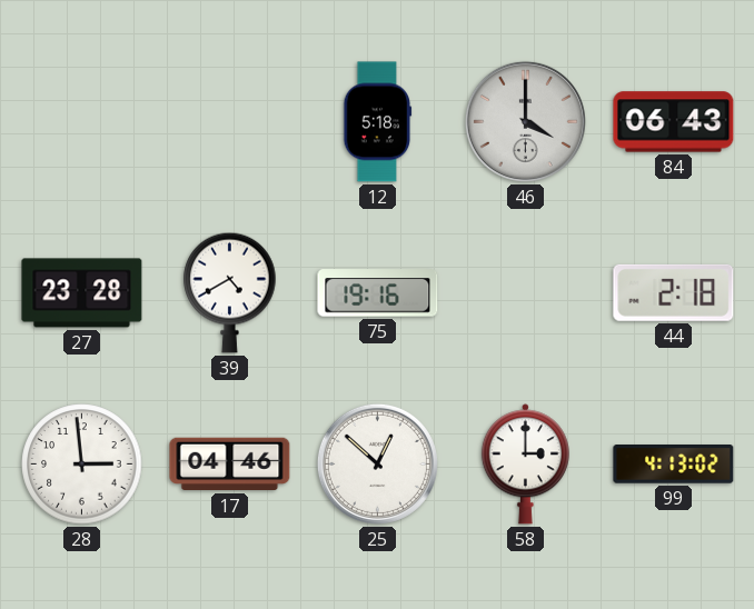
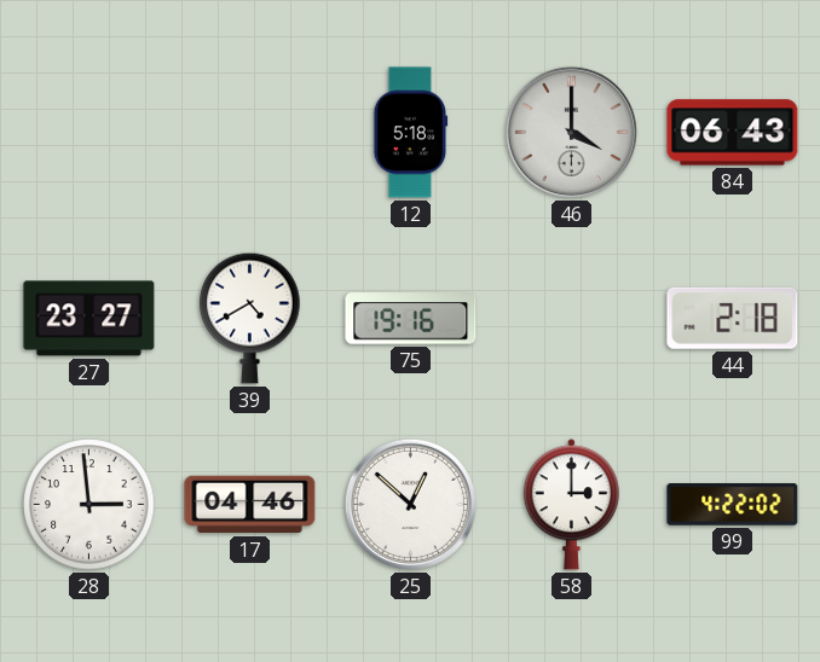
27: 23:28 -> 23:27
99: 4:13 -> 4:22
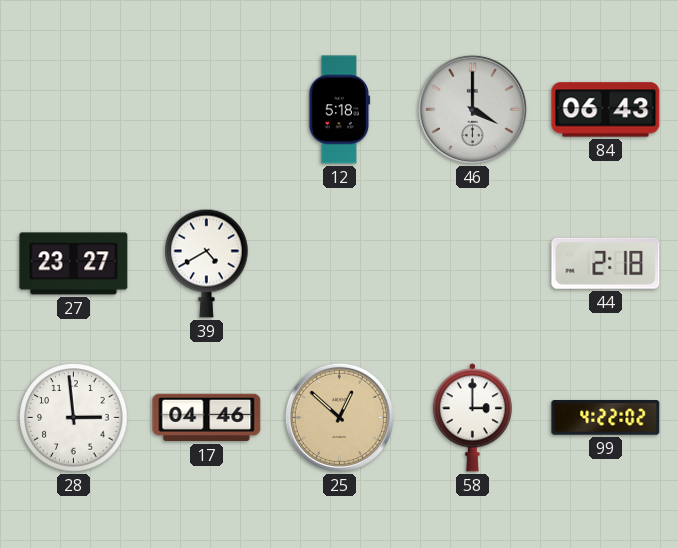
75: 19:16 -> none
25 dial: white -> champagne
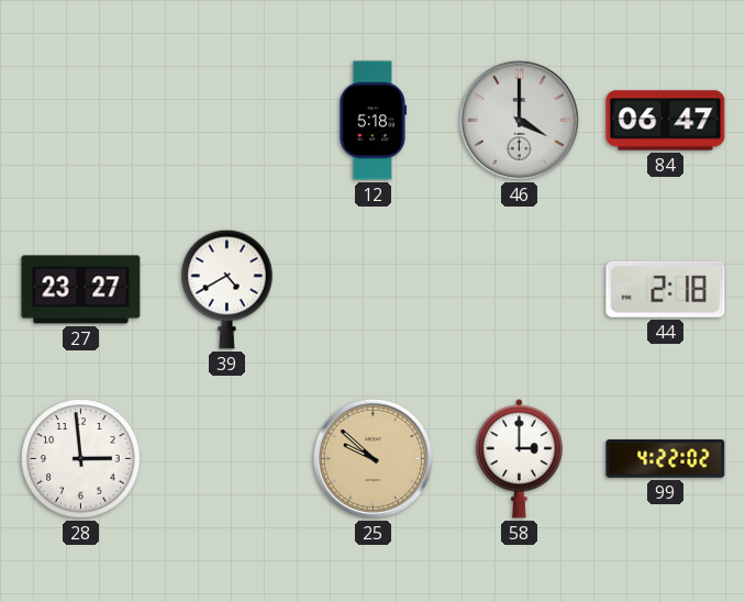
84: 06:43 -> 06:47
17: 04:46 -> none
25: 12:52 -> 9:52
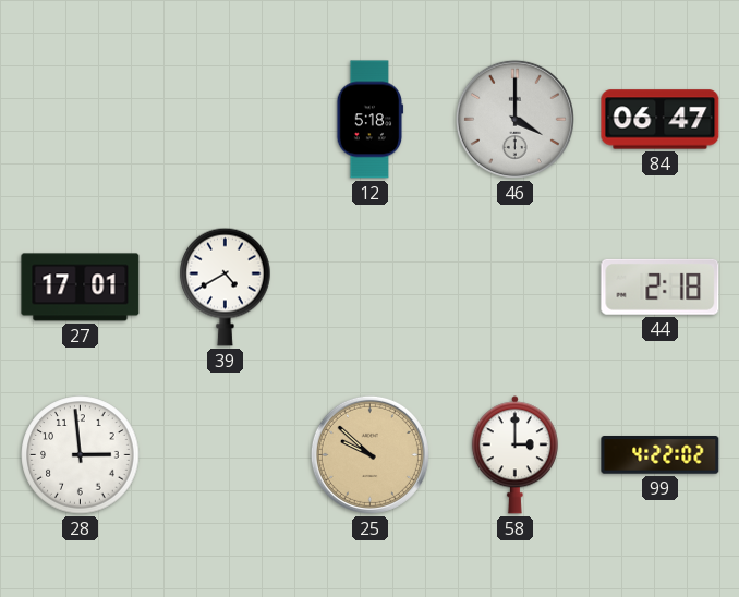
27: 23:27 -> 17:01
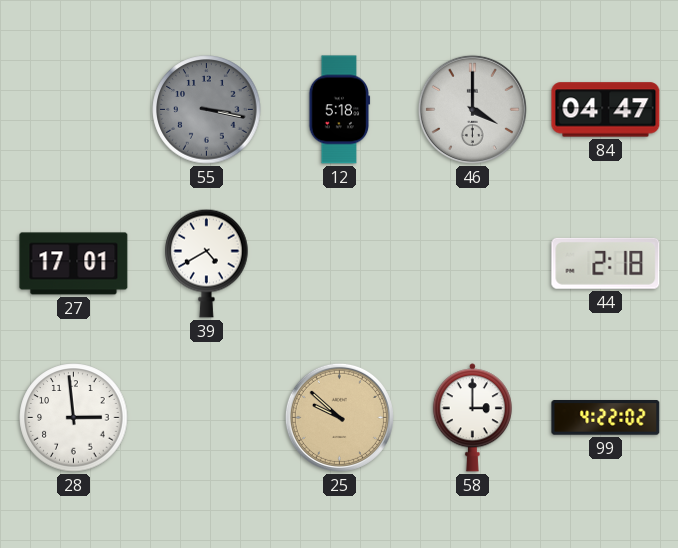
55: none -> 3:17
84: 06:47 -> 04:47
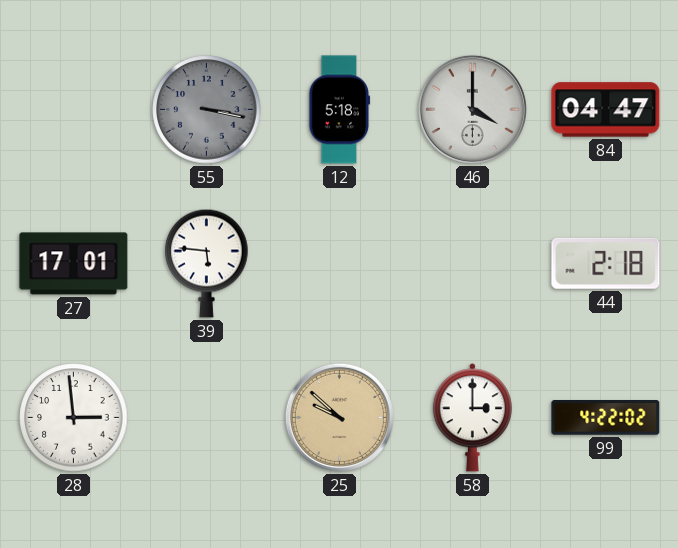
39: 4:40 -> 5:46
